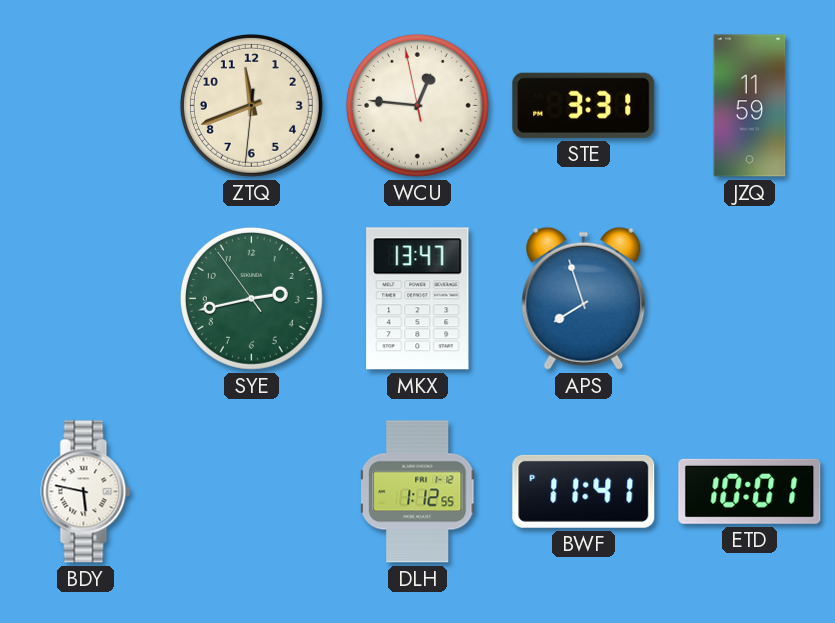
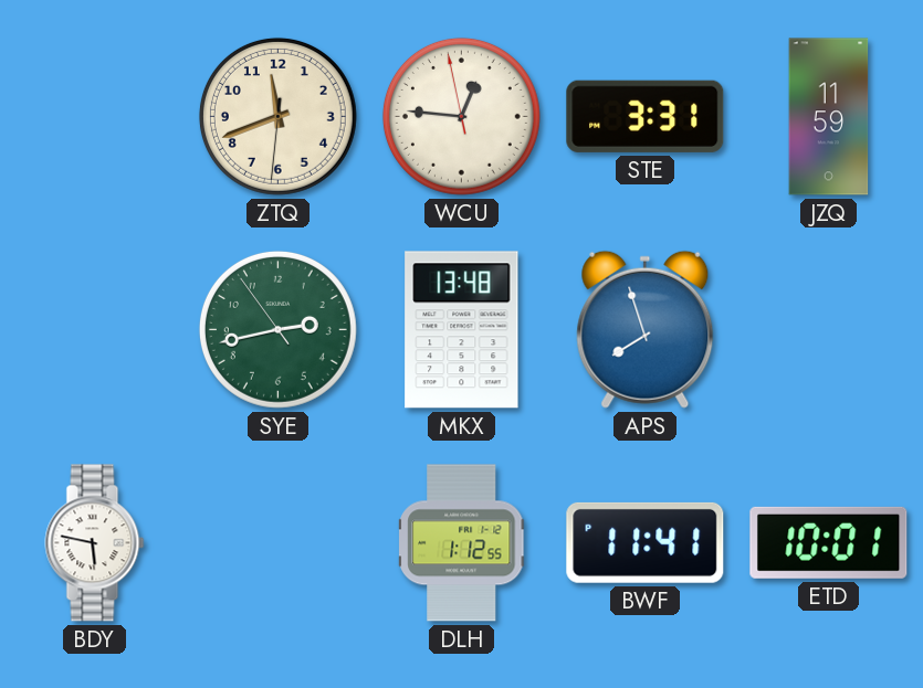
MKX: 13:47 -> 13:48
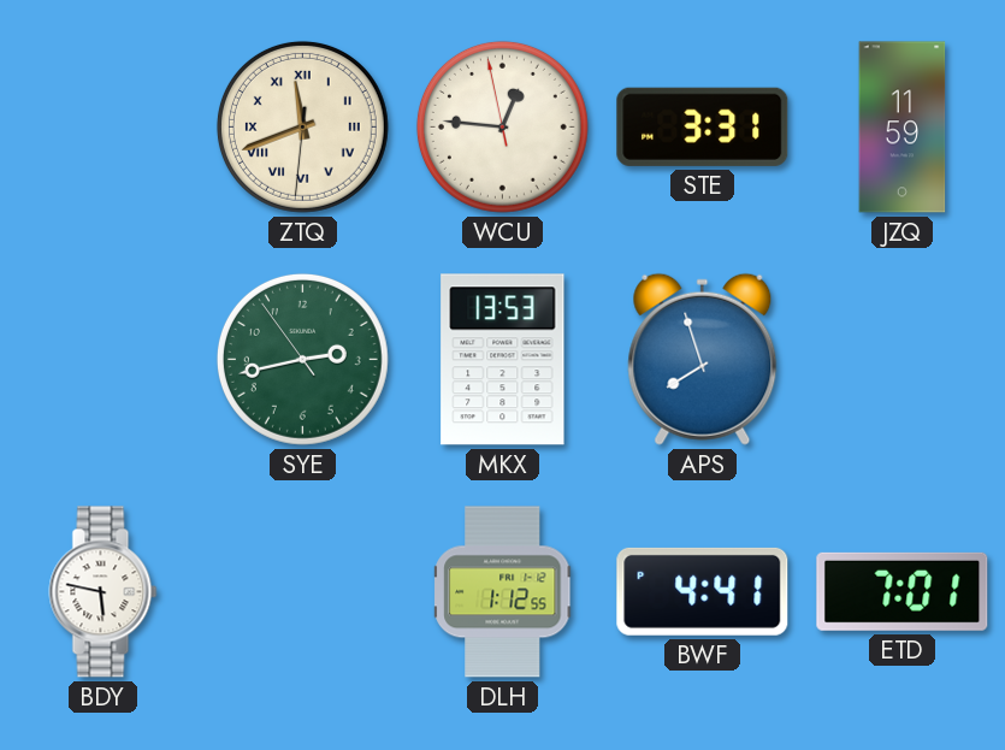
ZTQ numerals: Arabic -> Roman
MKX: 13:48 -> 13:53
BWF: 11:41 -> 4:41
ETD: 10:01 -> 7:01
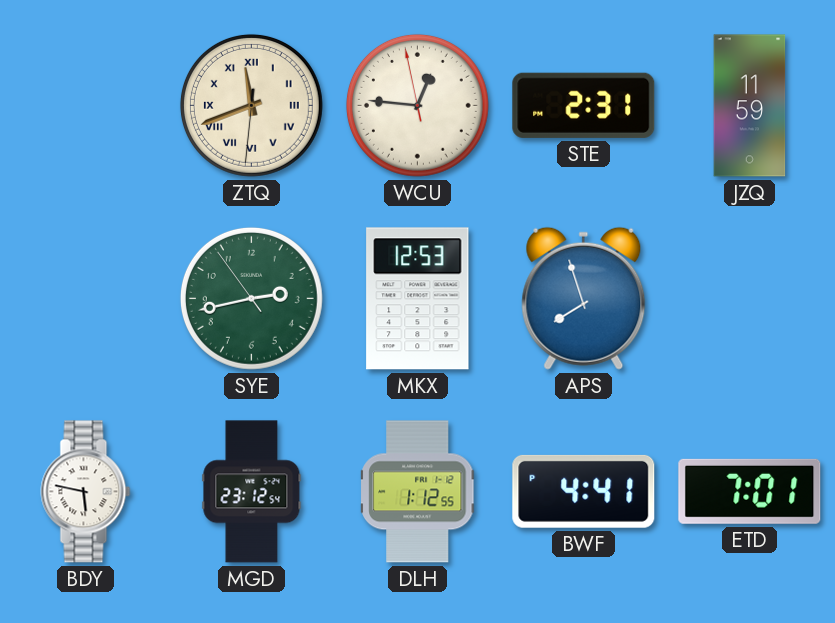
STE: 3:31 -> 2:31
MKX: 13:53 -> 12:53
MGD: none -> 23:12
